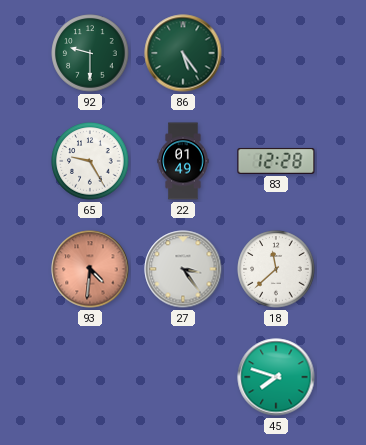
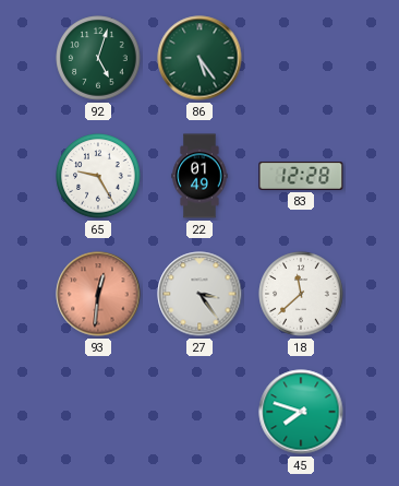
92: 9:30 -> 5:03
93: 4:31 -> 12:31
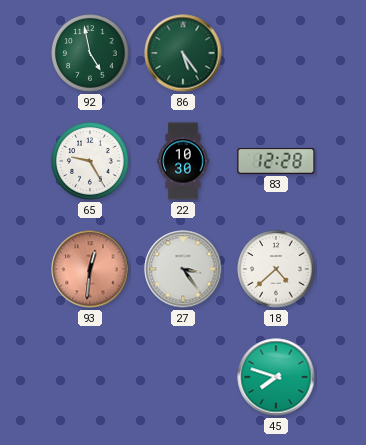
92: 5:03 -> 4:58
22: 01:49 -> 10:30
18: 11:38 -> 4:38
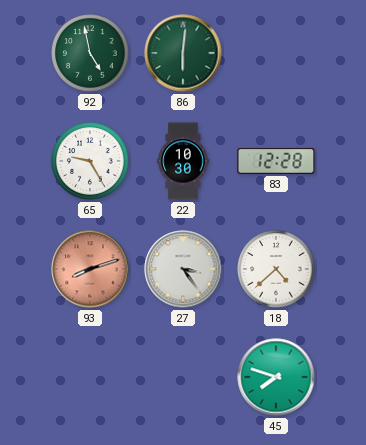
86: 5:24 -> 6:01
93: 12:31 -> 8:12
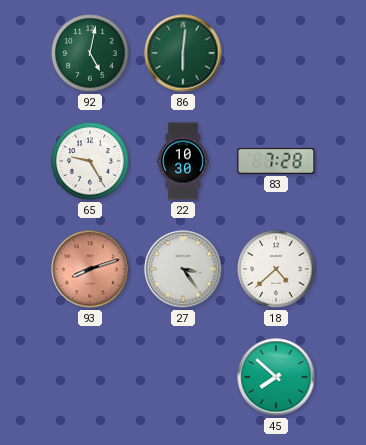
92: 4:58 -> 5:02
83: 12:28 -> 7:28
45: 7:48 -> 7:52
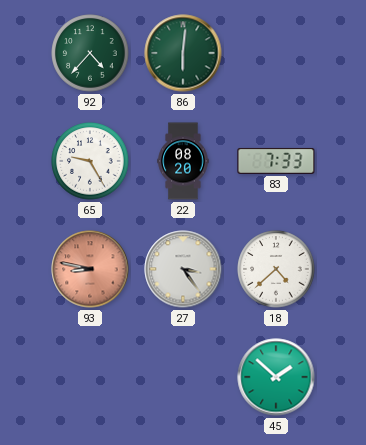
92: 5:02 -> 4:37
22: 10:30 -> 08:20
83: 7:28 -> 7:33
93: 8:12 -> 8:47
45: 7:52 -> 1:52
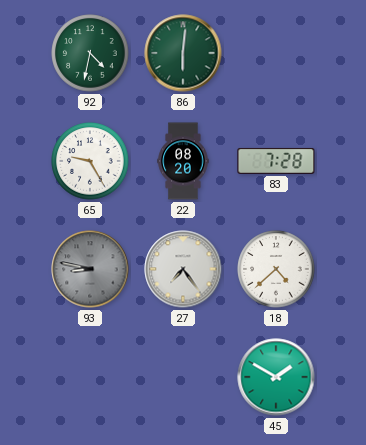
92: 4:37 -> 4:32
83: 7:33 -> 7:28
93 dial: salmon -> grey
27: 3:24 -> 7:24
45: 1:52 -> 1:50
